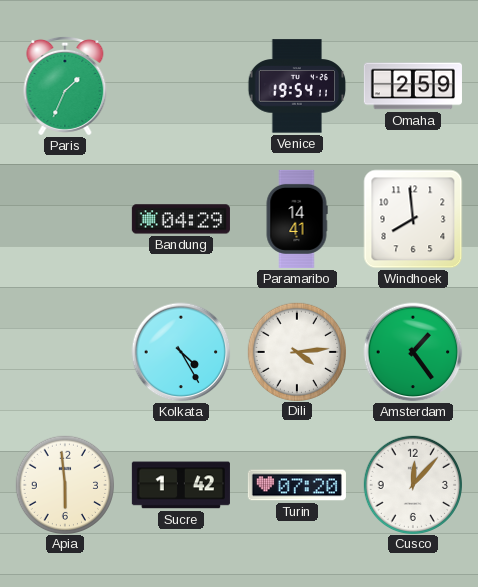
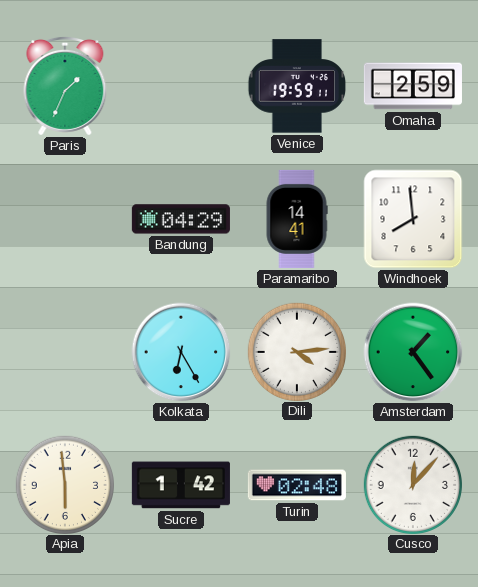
Venice: 19:54 -> 19:59
Kolkata: 4:25 -> 6:25
Turin: 07:20 -> 02:48
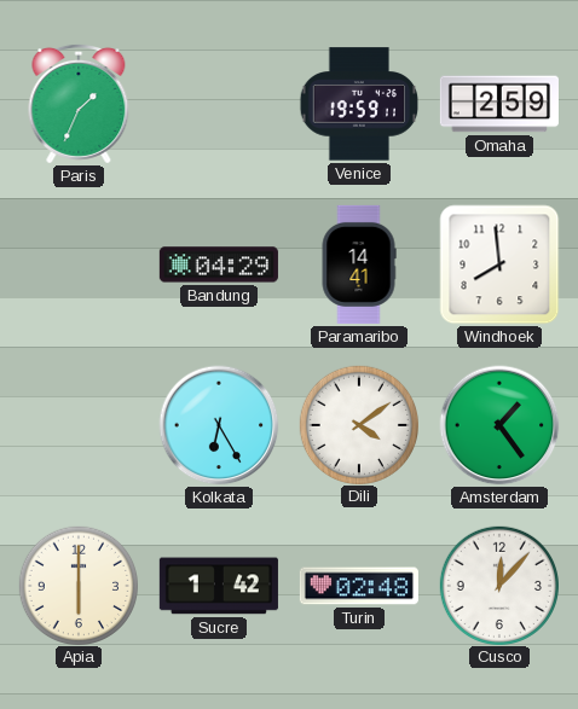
Dili: 4:14 -> 4:09
Apia: 5:59 -> 6:00
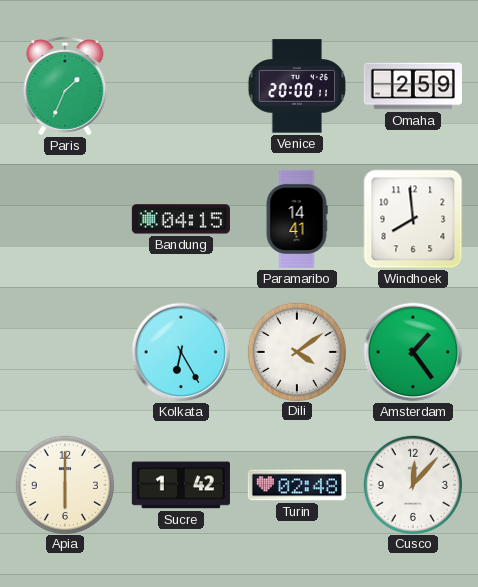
Venice: 19:59 -> 20:00
Bandung: 04:29 -> 04:15
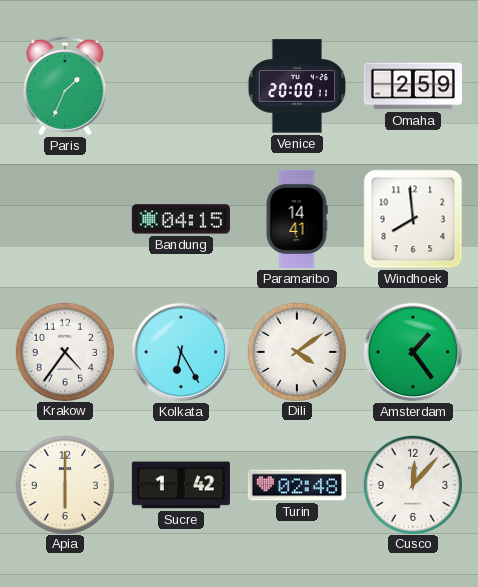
Krakow: none -> 4:36
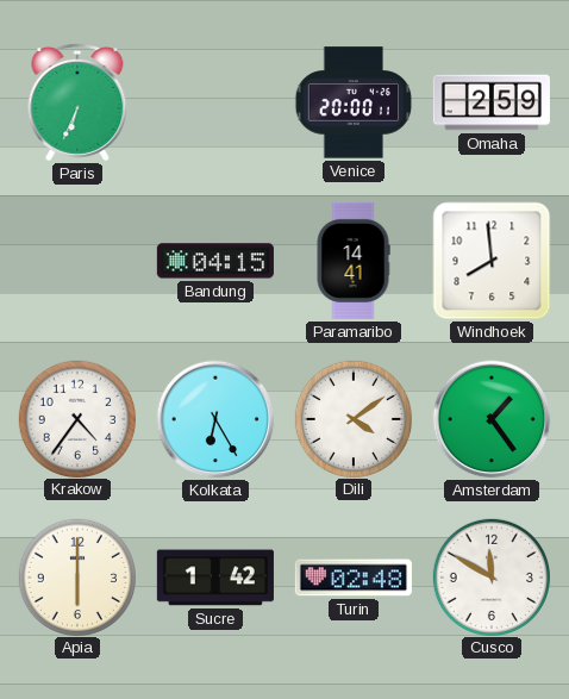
Paris: 1:34 -> 6:34
Cusco: 12:07 -> 11:50
